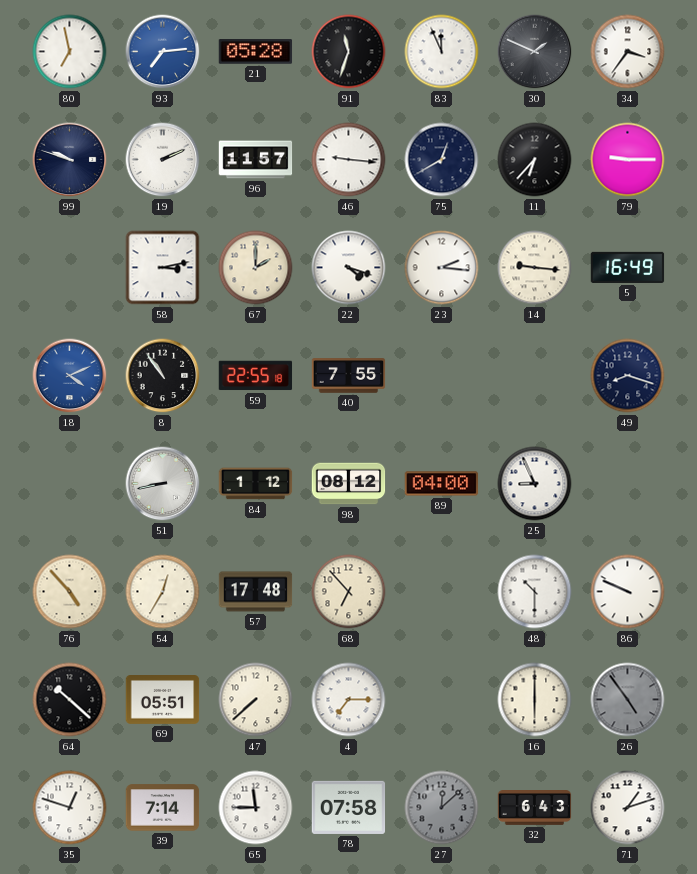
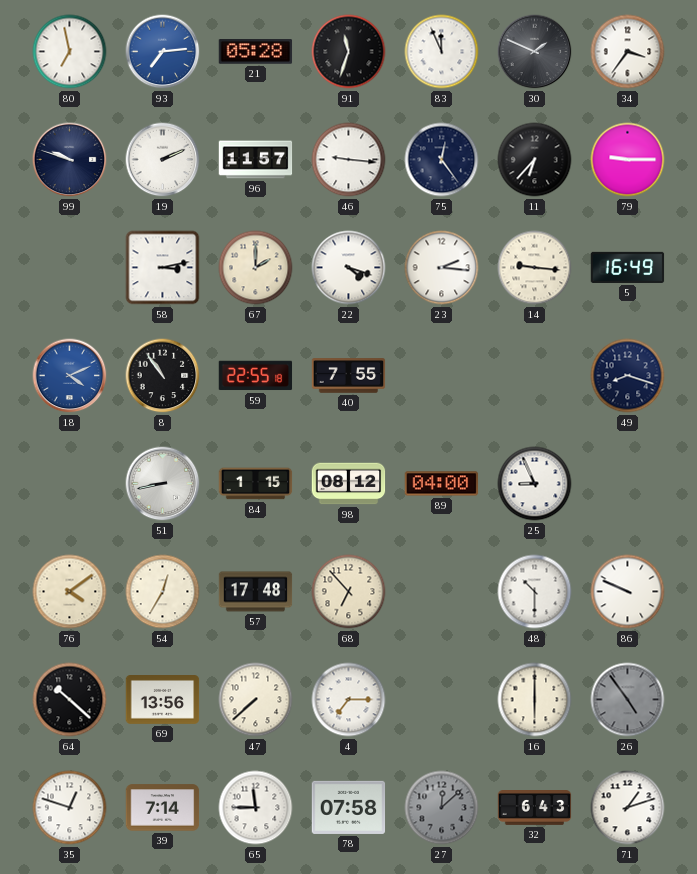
75: 12:40 -> 12:24
84: 1:12 -> 1:15
76: 4:53 -> 4:09
69: 05:51 -> 13:56
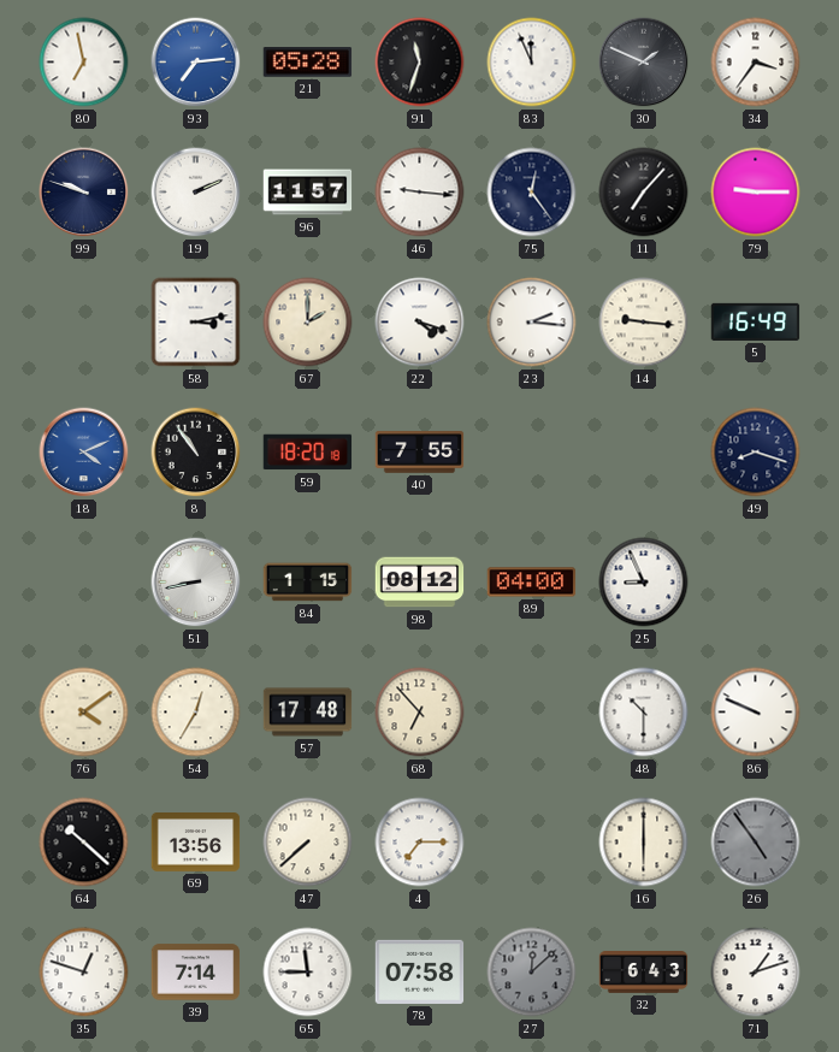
11: 6:37 -> 7:07
59: 22:55 -> 18:20
